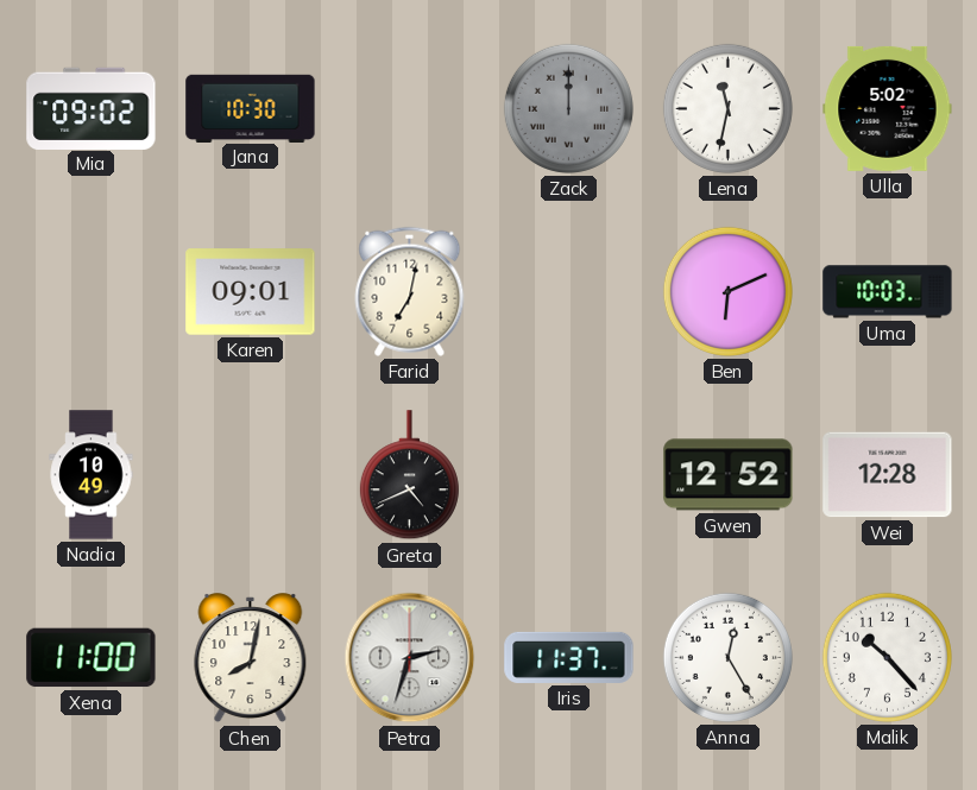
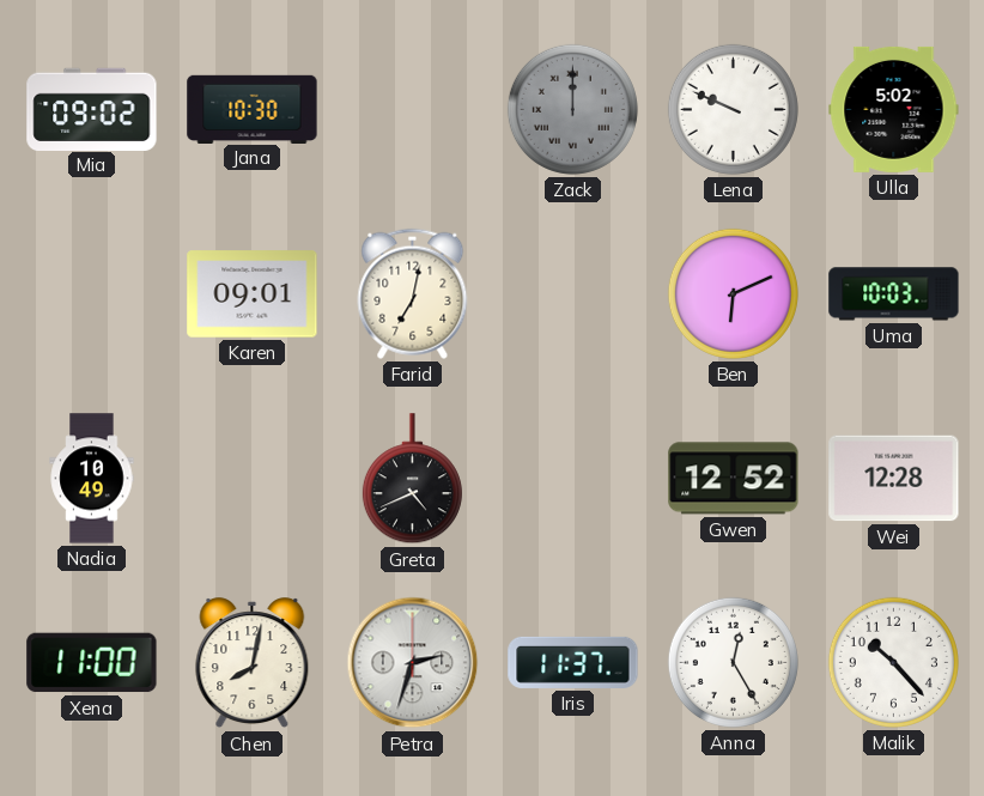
Lena: 11:32 -> 9:49
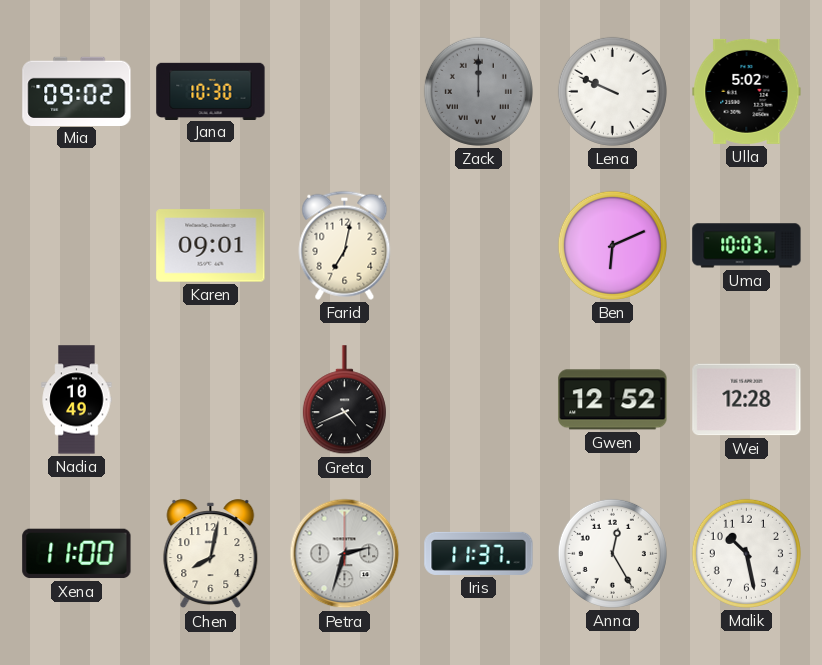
Malik: 10:23 -> 10:28
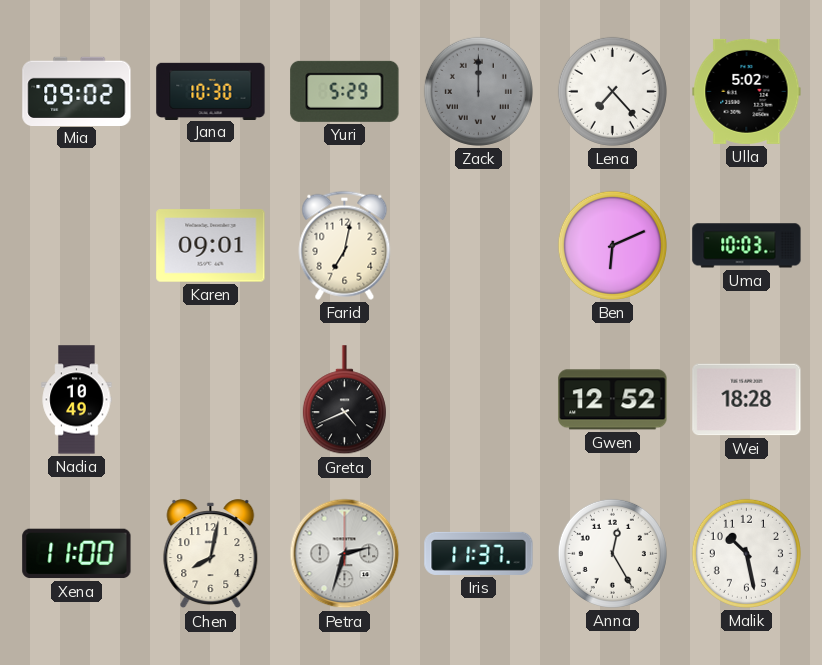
Yuri: none -> 5:29
Lena: 9:49 -> 7:23
Wei: 12:28 -> 18:28
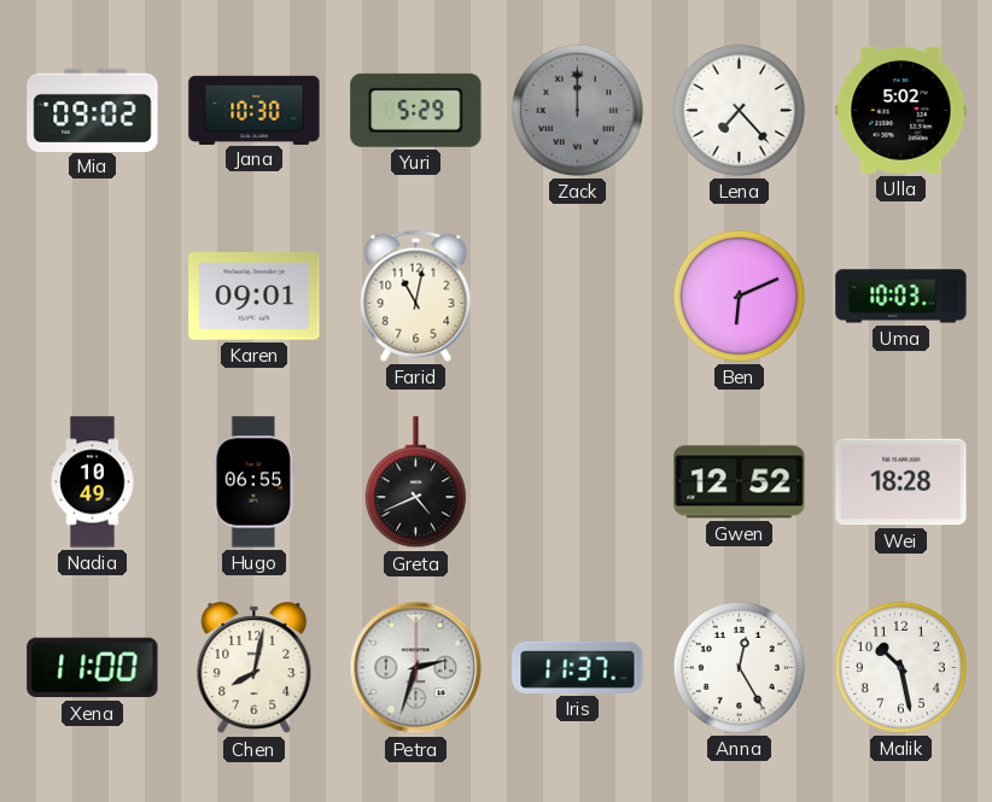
Farid: 7:02 -> 11:02
Hugo: none -> 06:55
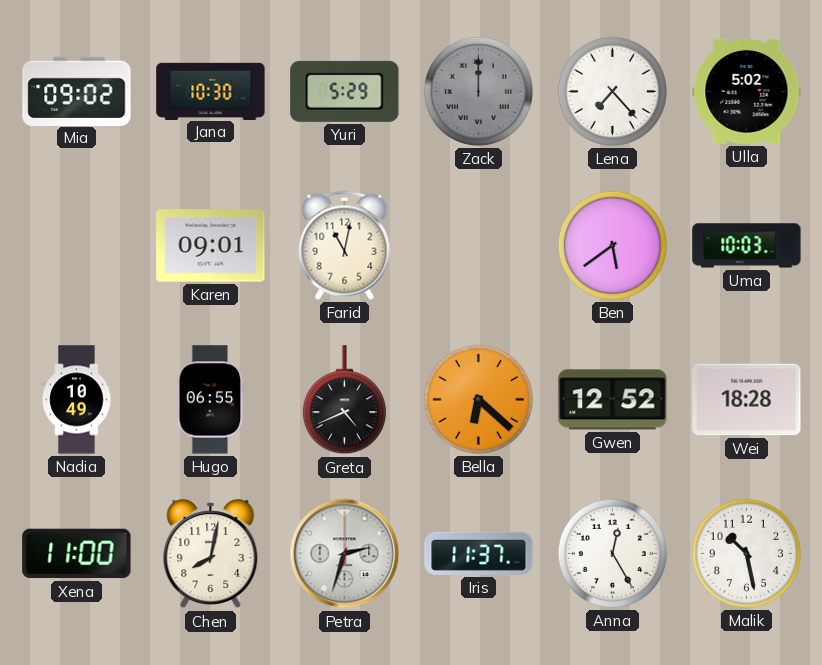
Ben: 6:11 -> 5:39
Bella: none -> 6:22
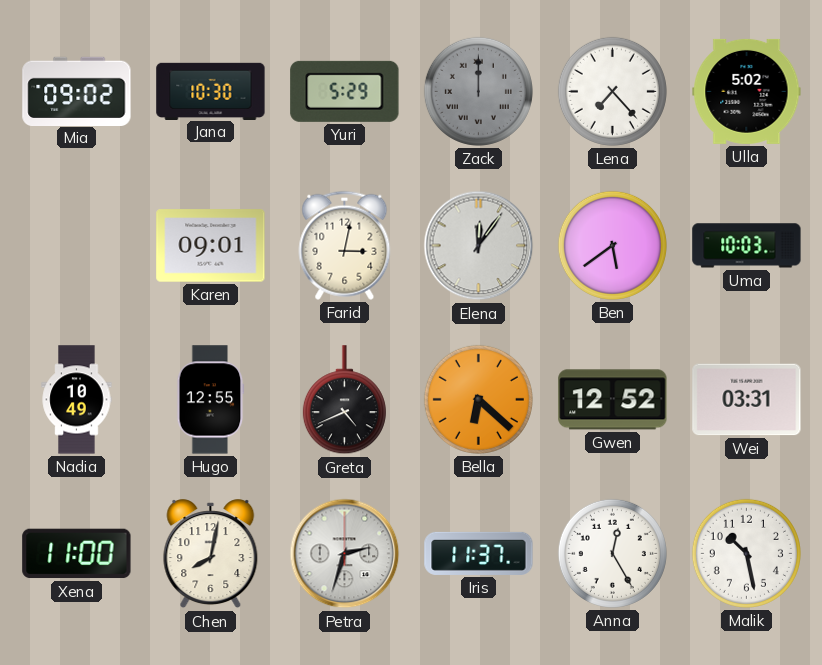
Farid: 11:02 -> 3:02
Elena: none -> 12:06
Hugo: 06:55 -> 12:55
Wei: 18:28 -> 03:31
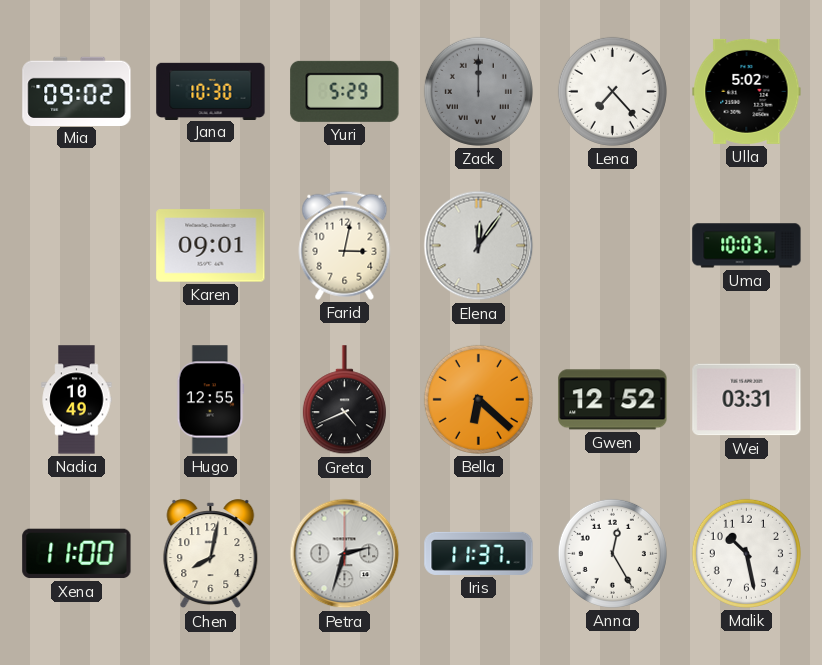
Ben: 5:39 -> none
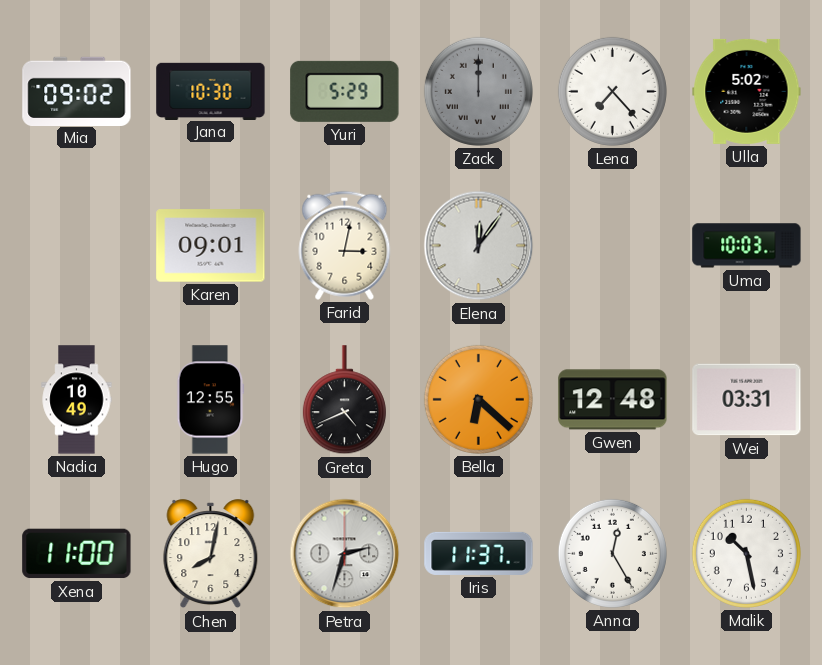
Gwen: 12:52 -> 12:48
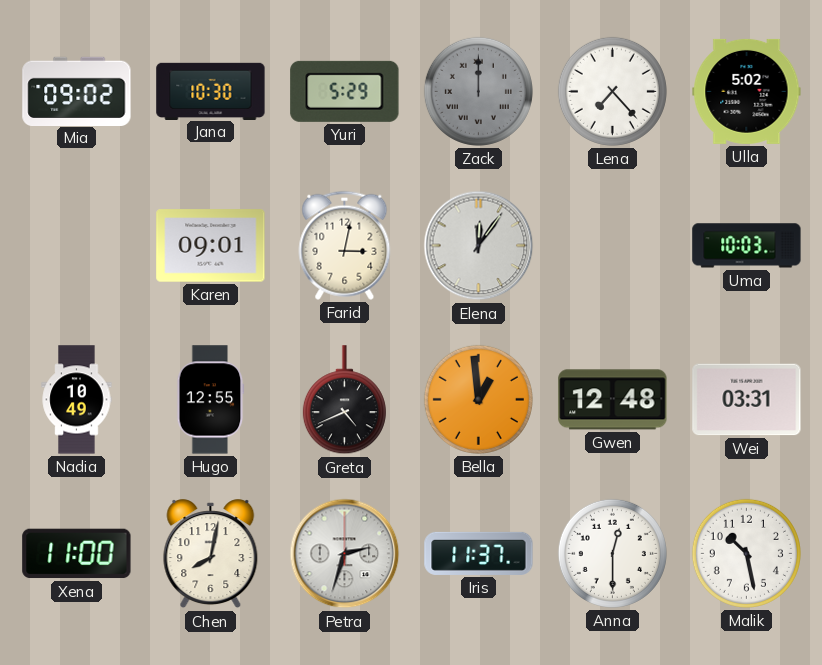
Bella: 6:22 -> 12:59
Anna: 12:25 -> 12:30
